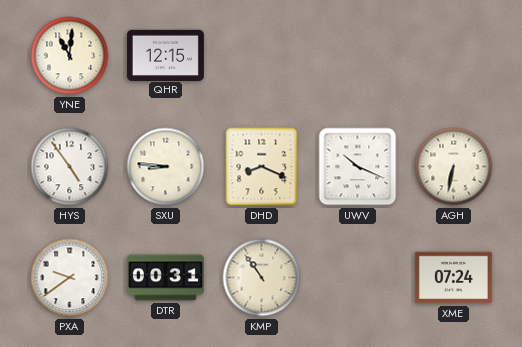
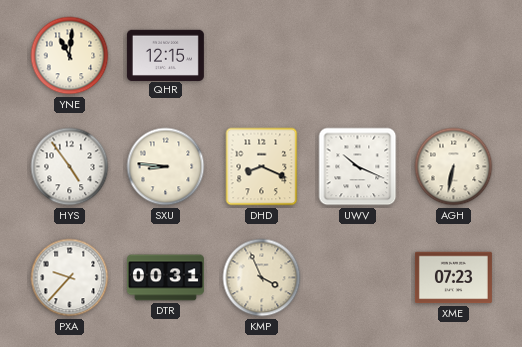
PXA: 9:39 -> 9:37
KMP: 10:54 -> 3:56
XME: 07:24 -> 07:23
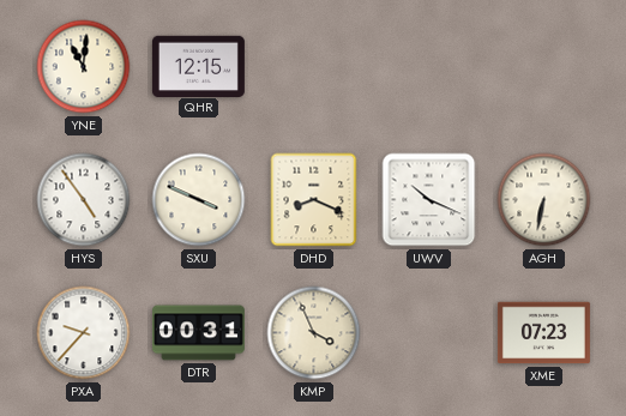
SXU: 8:46 -> 3:49
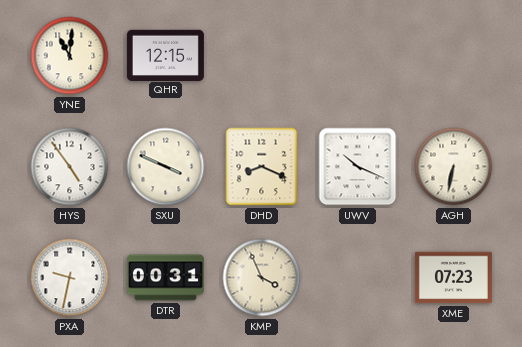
PXA: 9:37 -> 9:32
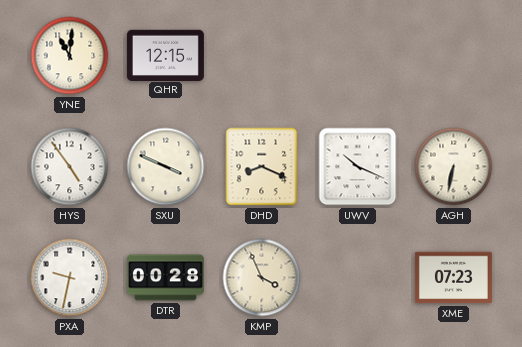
DTR: 00:31 -> 00:28
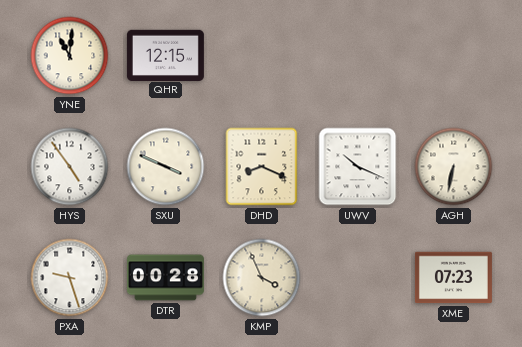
PXA: 9:32 -> 9:27
